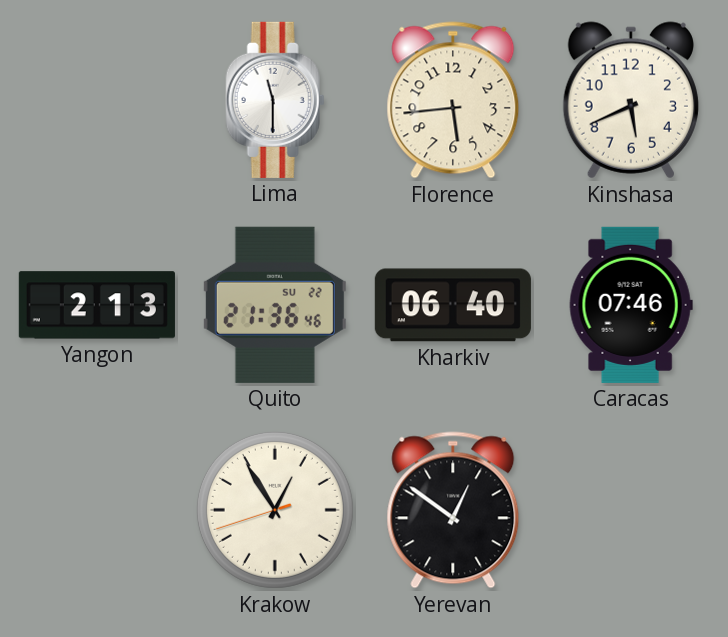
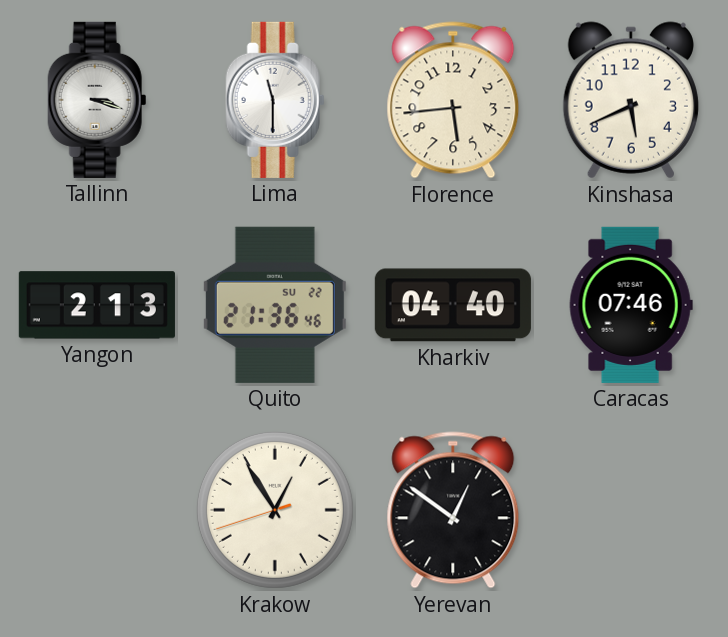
Tallinn: none -> 3:18
Kharkiv: 06:40 -> 04:40
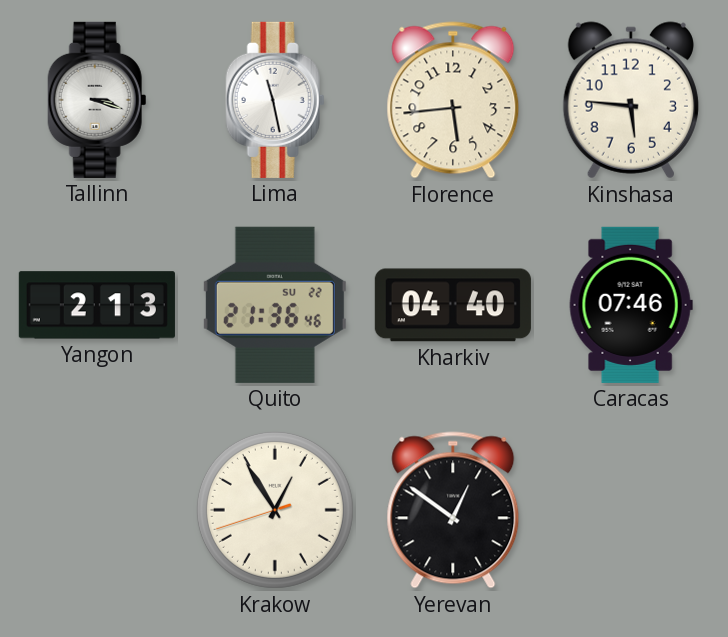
Lima: 11:30 -> 11:28
Kinshasa: 5:41 -> 5:46
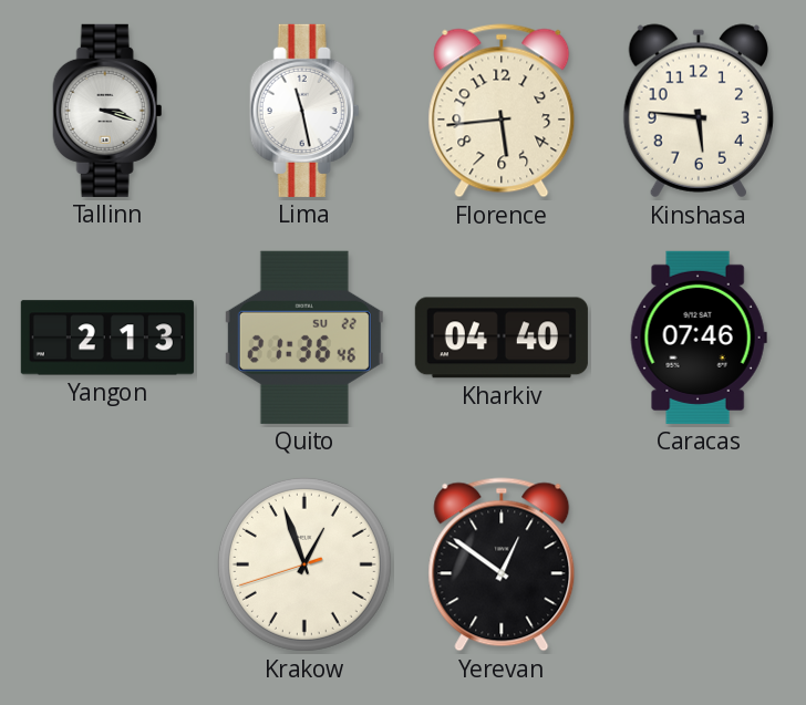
Krakow: 12:54 -> 12:56
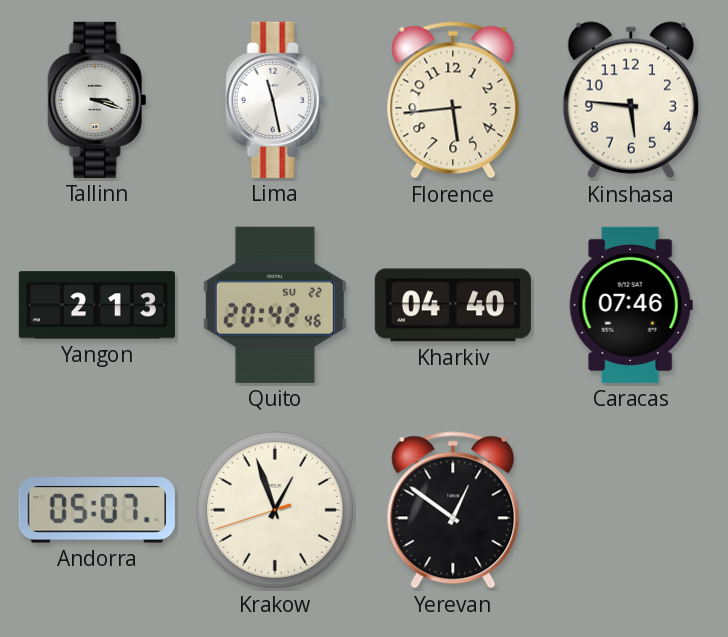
Quito: 21:36 -> 20:42
Andorra: none -> 05:07
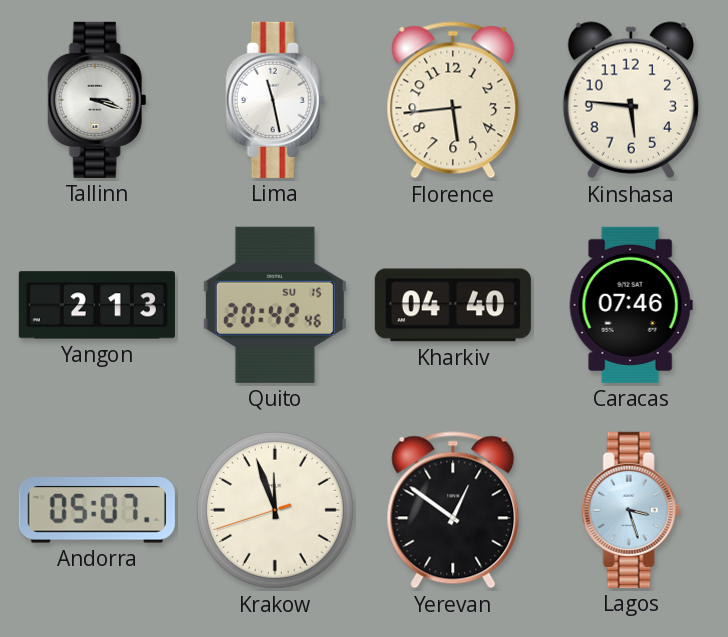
Quito date: SU 22 -> SU 15
Krakow: 12:56 -> 11:56
Lagos: none -> 3:27
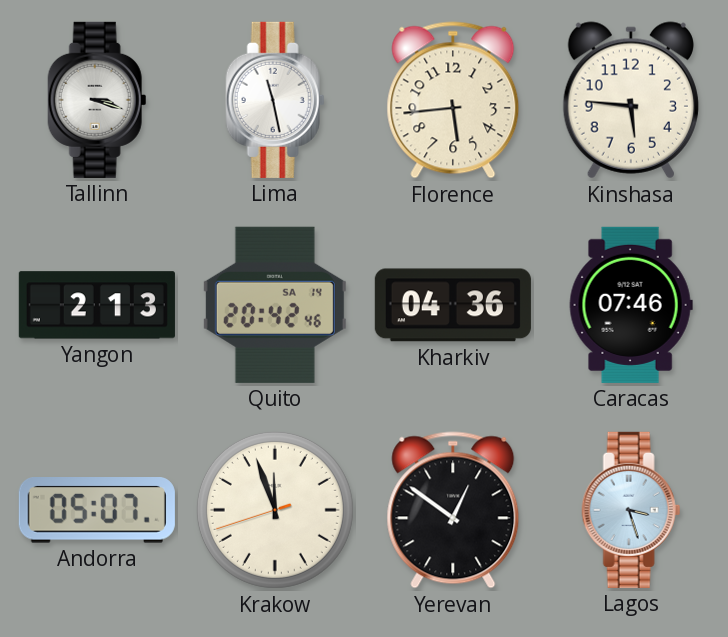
Quito date: SU 15 -> SA 14
Kharkiv: 04:40 -> 04:36
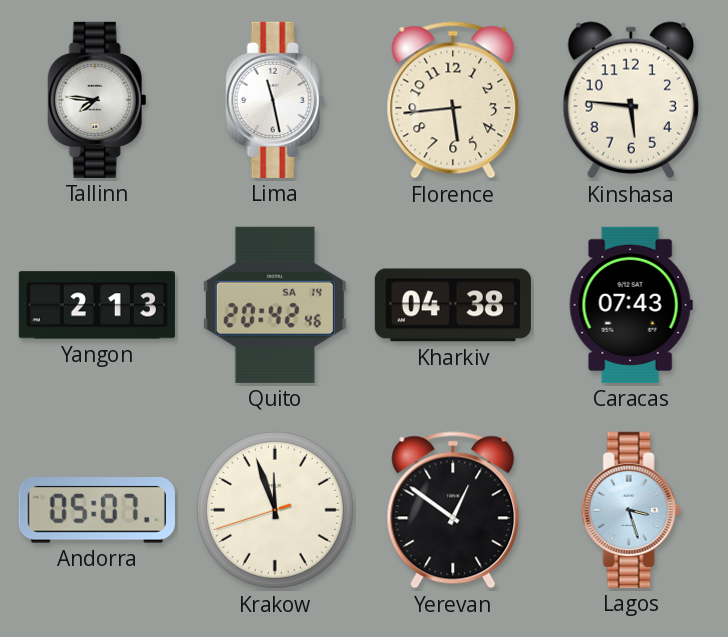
Tallinn: 3:18 -> 7:46
Kharkiv: 04:36 -> 04:38
Caracas: 07:46 -> 07:43
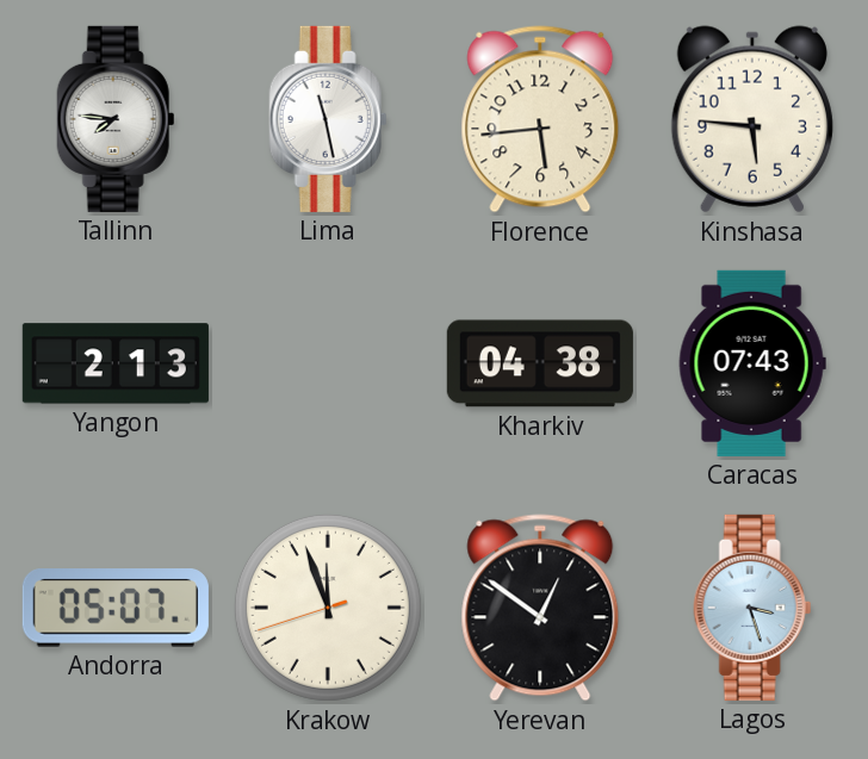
Quito: 20:42 -> none
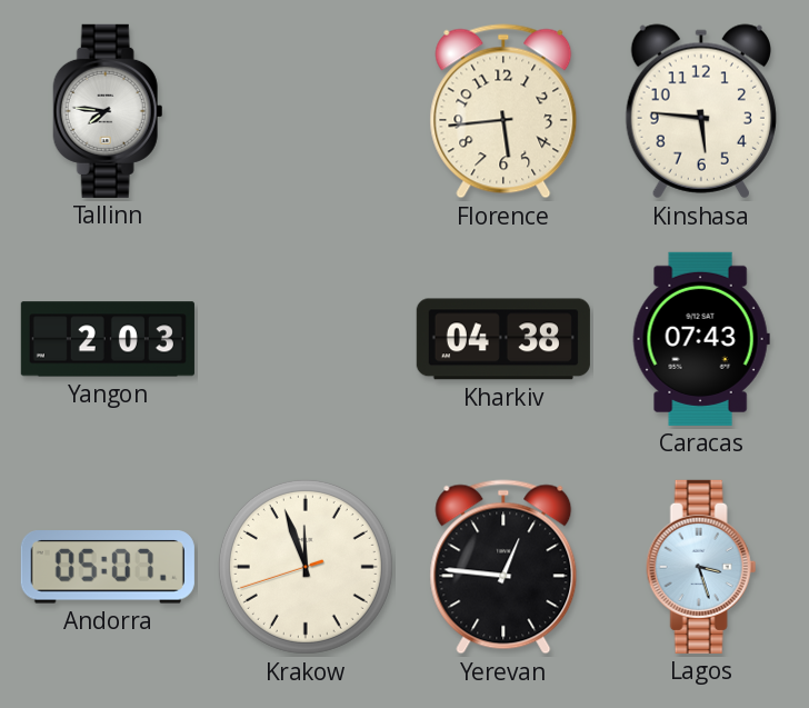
Lima: 11:28 -> none
Yangon: 2:13 -> 2:03
Yerevan: 12:51 -> 12:46
